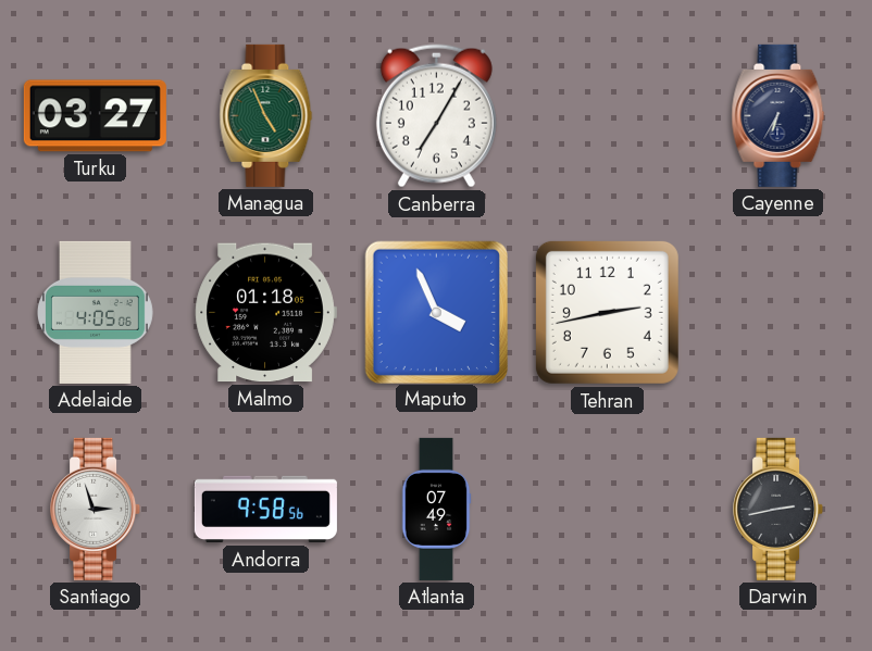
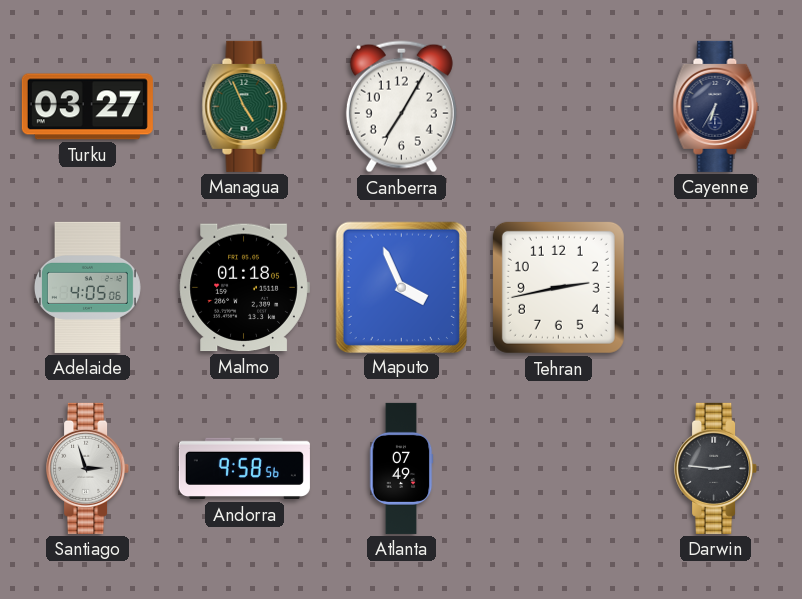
Darwin: 2:43 -> 2:46
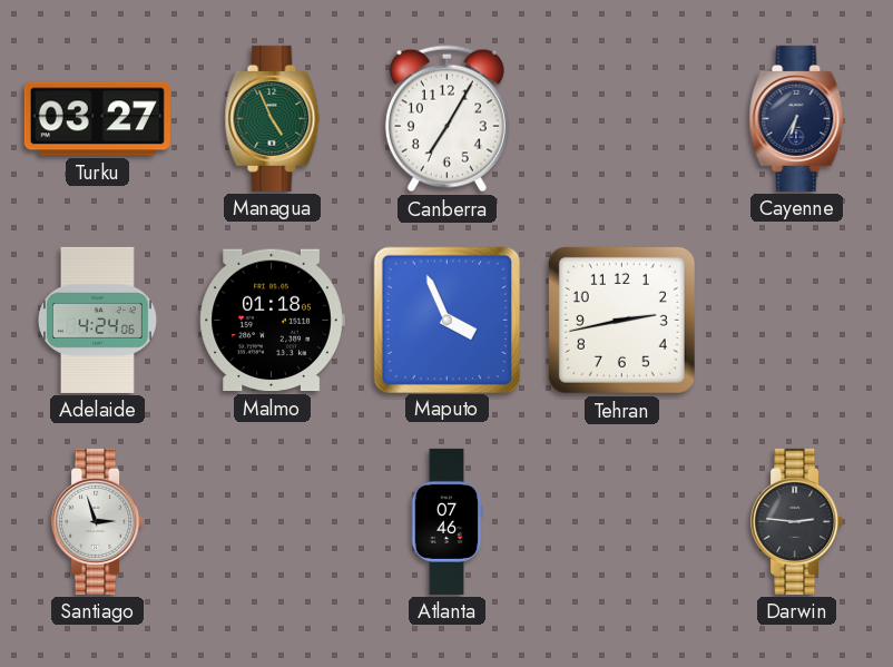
Adelaide: 4:05 -> 4:24
Andorra: 9:58 -> none
Atlanta: 07:49 -> 07:46
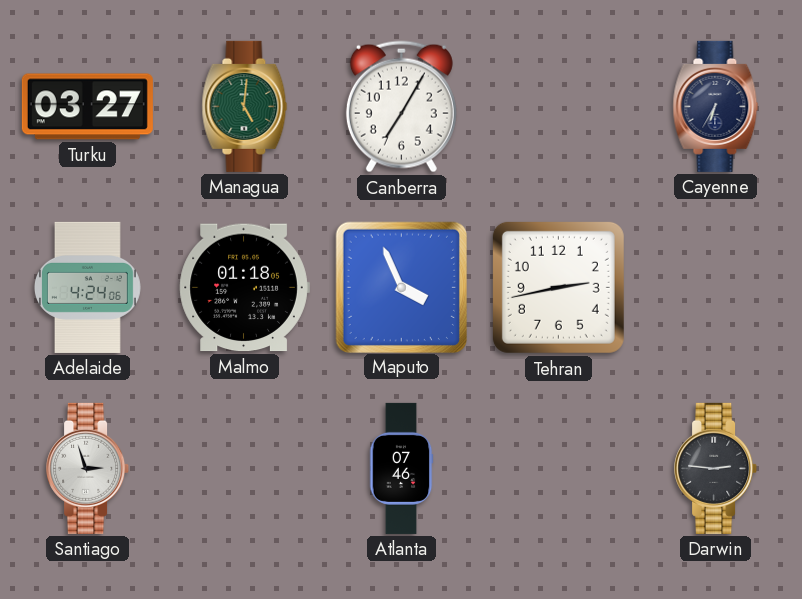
Managua: 4:56 -> 5:01
